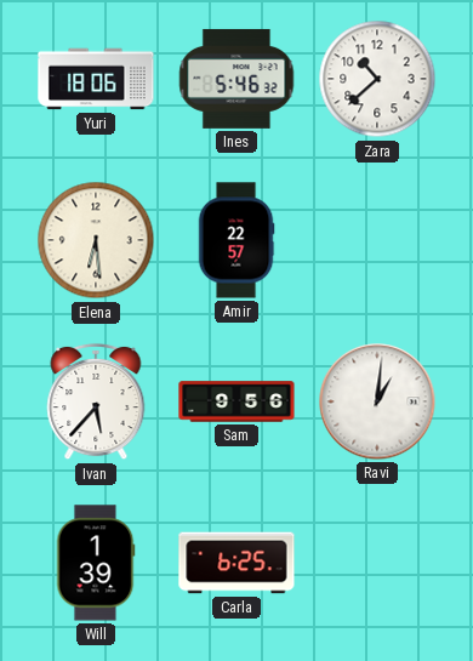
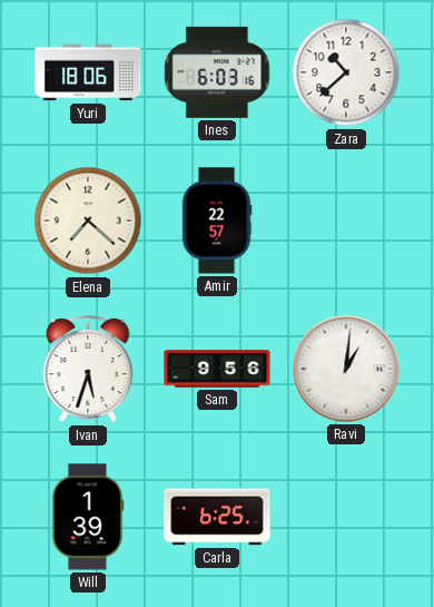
Ines: 5:46 -> 6:03
Elena: 6:29 -> 7:22
Ivan: 5:37 -> 5:33
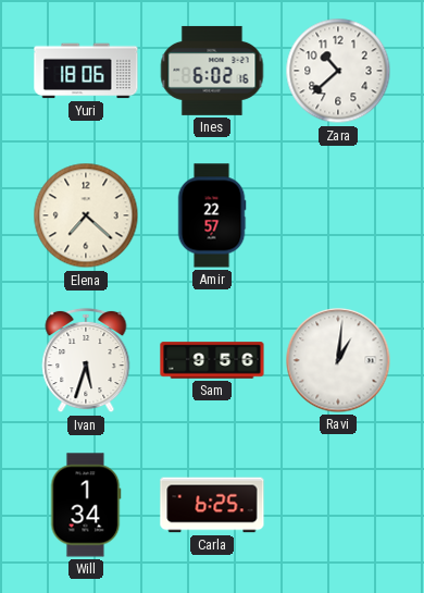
Ines: 6:03 -> 6:02
Will: 1:39 -> 1:34
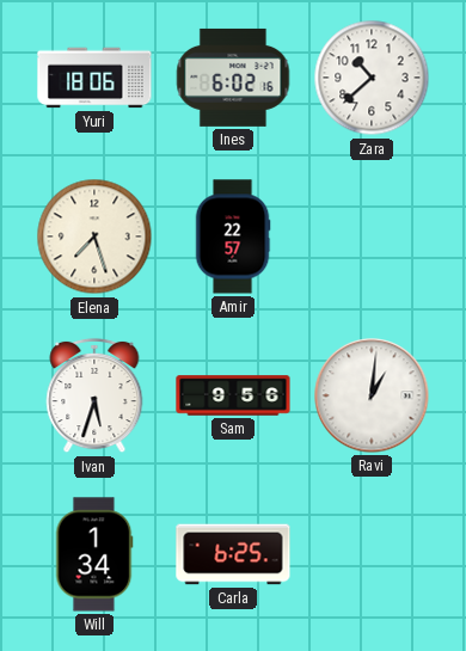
Elena: 7:22 -> 7:27
